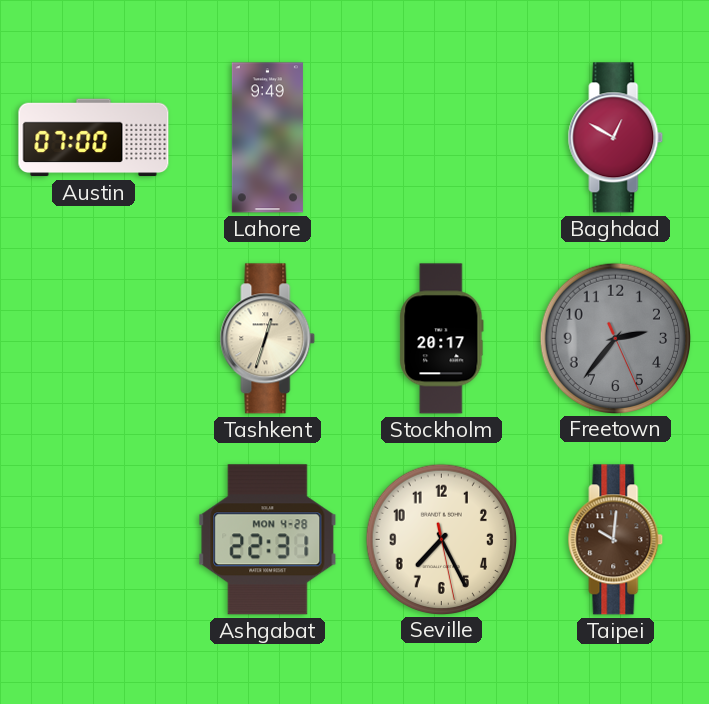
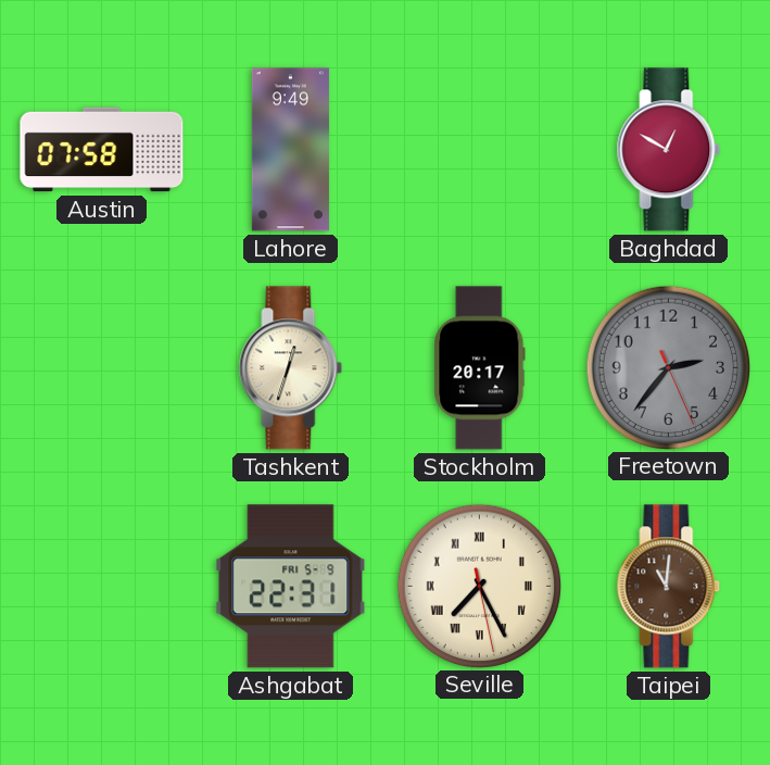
Austin: 07:00 -> 07:58
Ashgabat date: MON 4-28 -> FRI 5-9
Seville numerals: Arabic -> Roman
Taipei: 10:01 -> 11:01
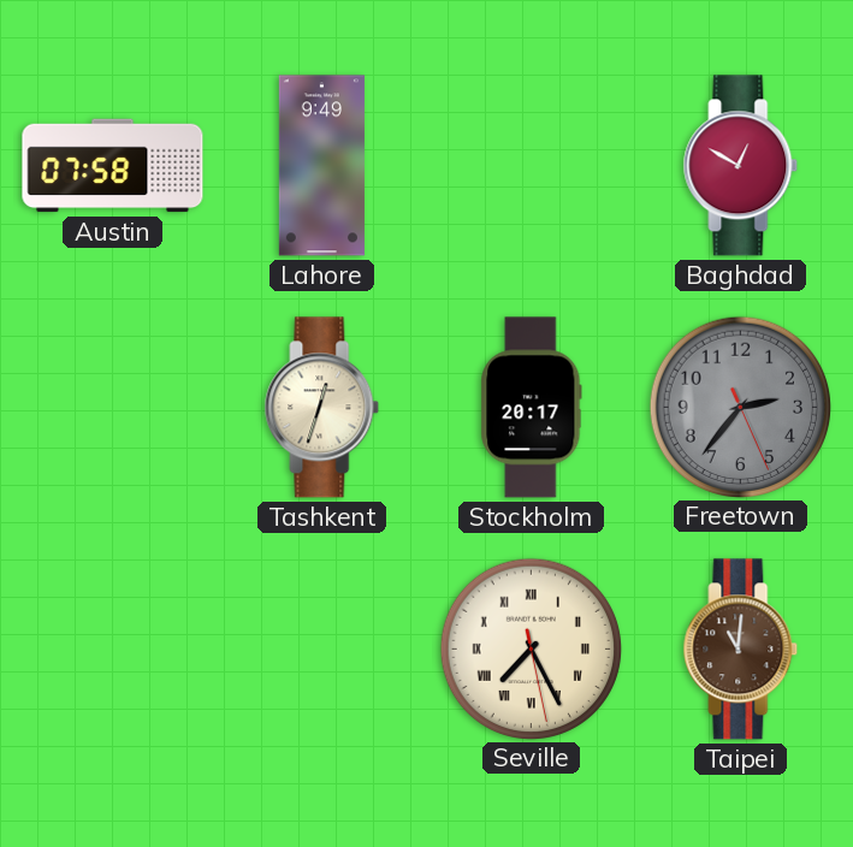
Ashgabat: 22:31 -> none
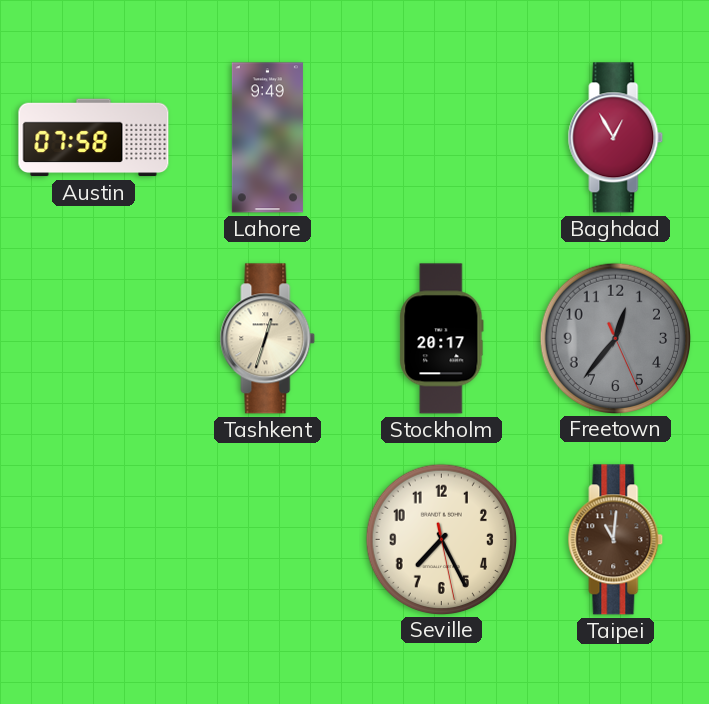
Baghdad: 12:50 -> 12:55
Freetown: 2:36 -> 12:36
Seville numerals: Roman -> Arabic
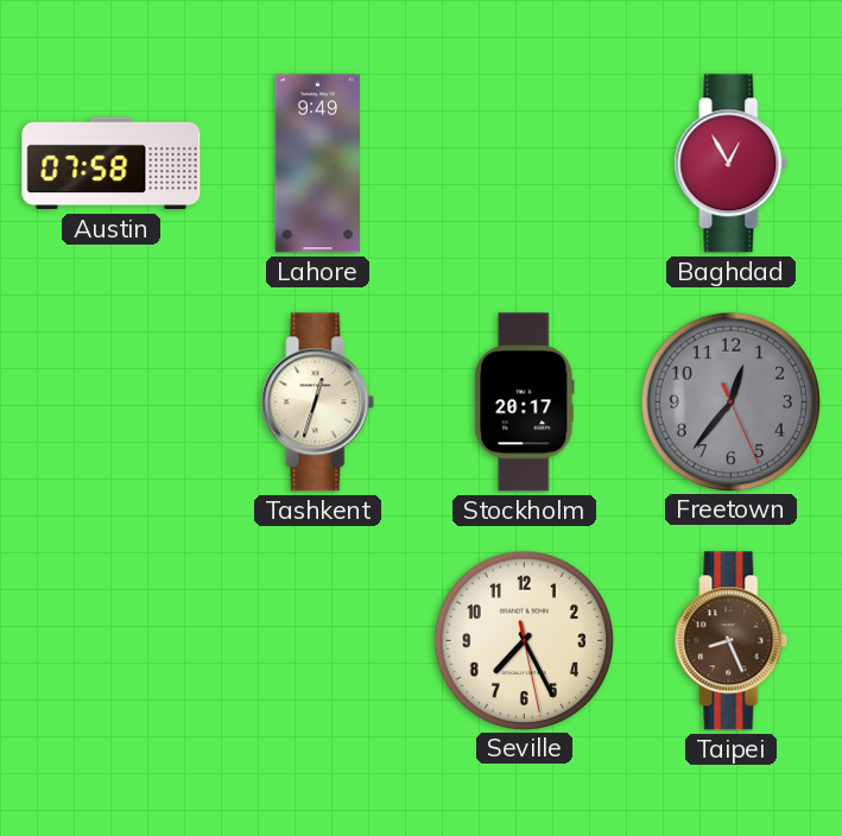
Taipei: 11:01 -> 8:26
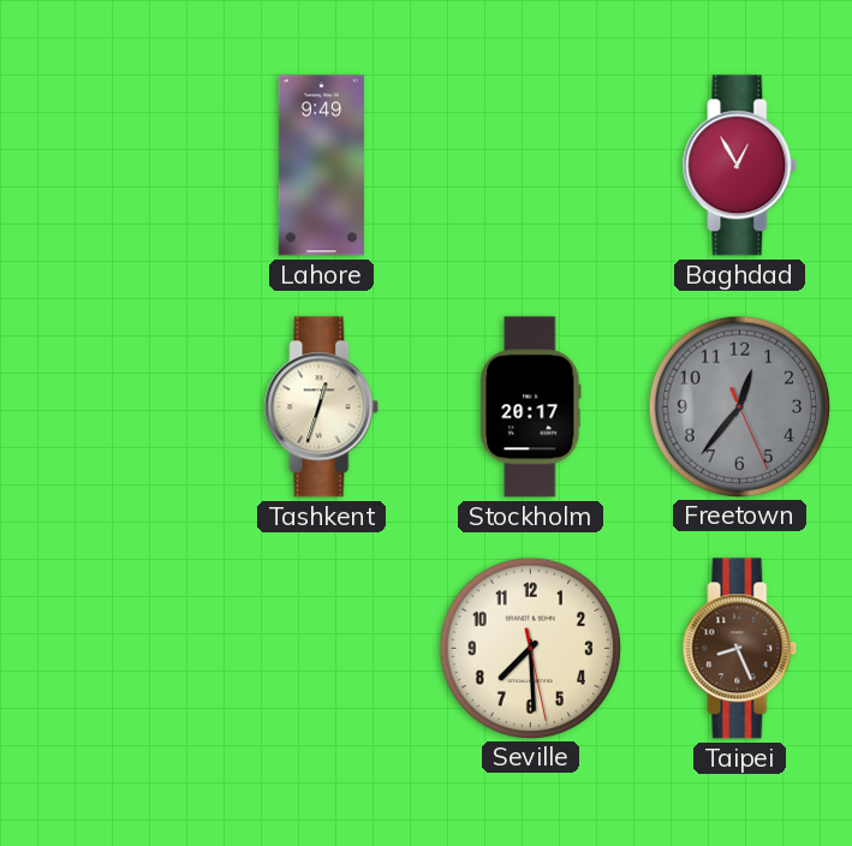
Austin: 07:58 -> none
Seville: 7:25 -> 7:29
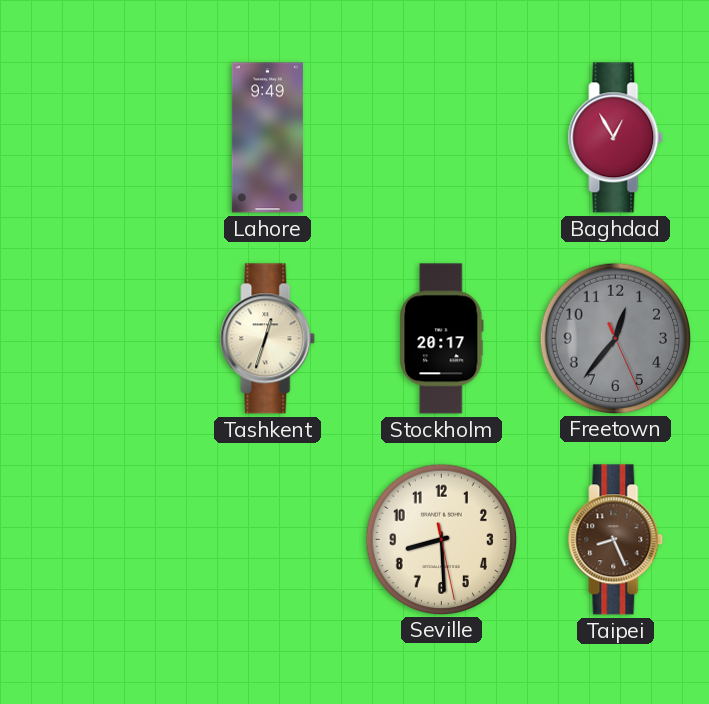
Seville: 7:29 -> 8:29
